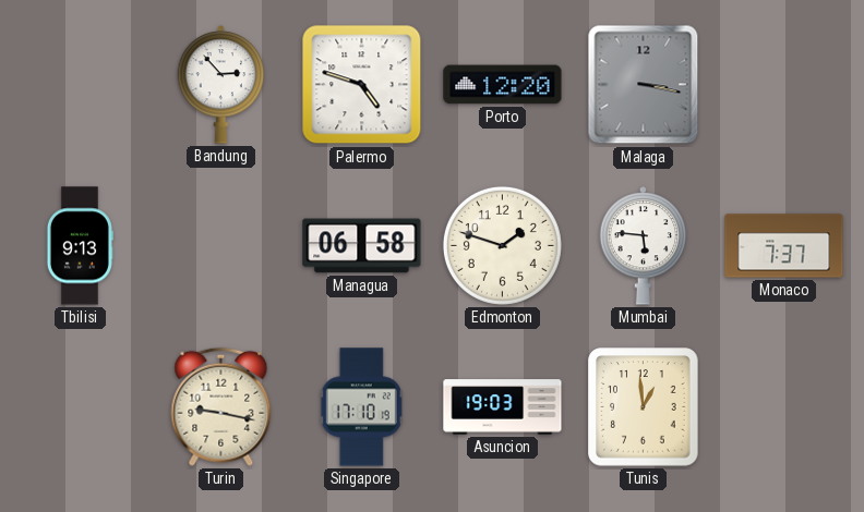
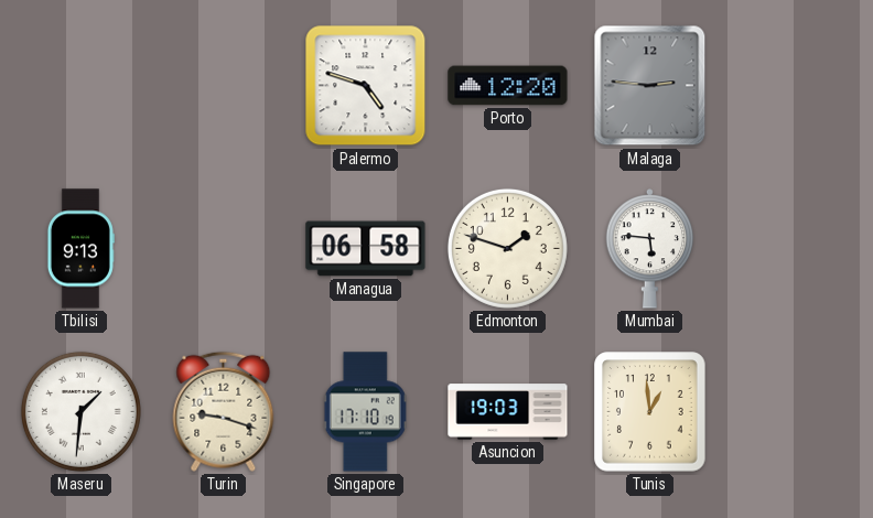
Bandung: 2:53 -> none
Malaga: 3:17 -> 2:46
Monaco: 7:37 -> none
Maseru: none -> 1:31
Turin: 9:17 -> 9:18
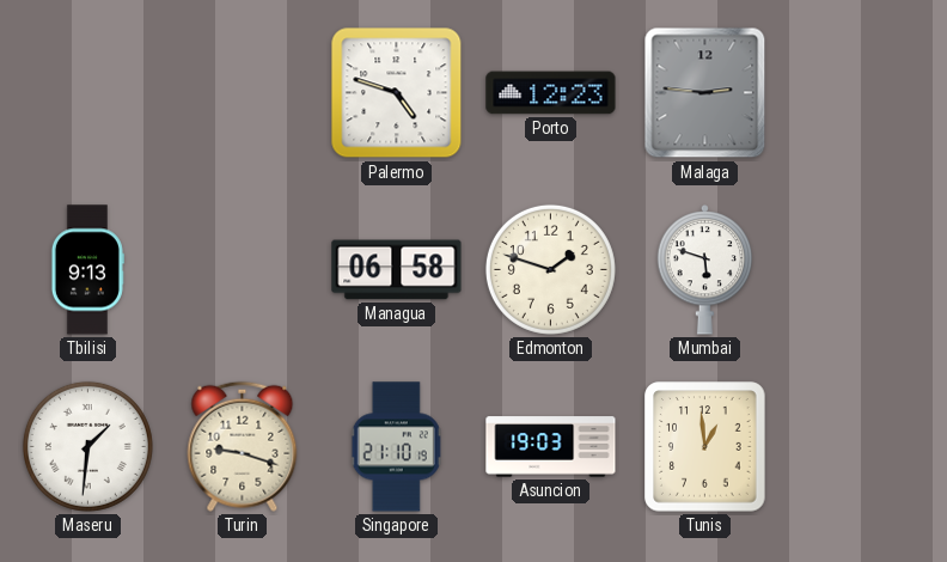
Porto: 12:20 -> 12:23
Mumbai: 5:46 -> 5:48
Singapore: 17:10 -> 21:10
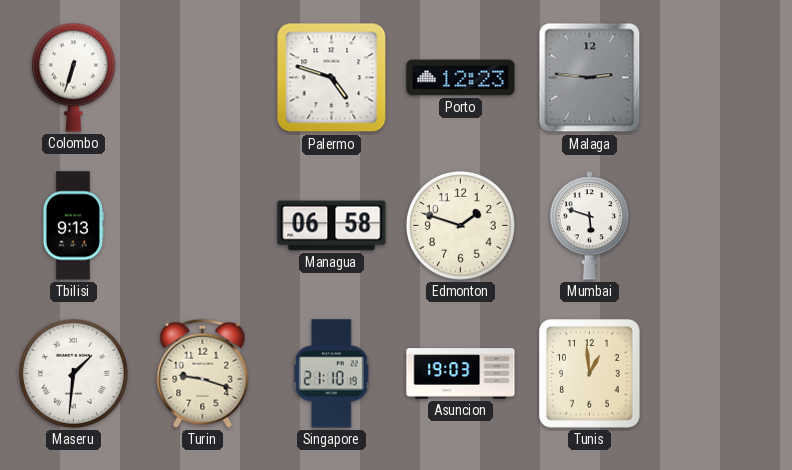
Colombo: none -> 6:33
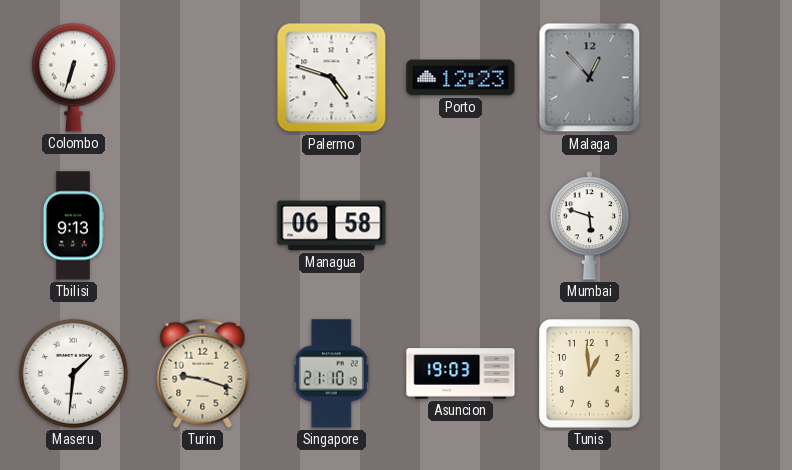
Malaga: 2:46 -> 12:53
Edmonton: 1:48 -> none
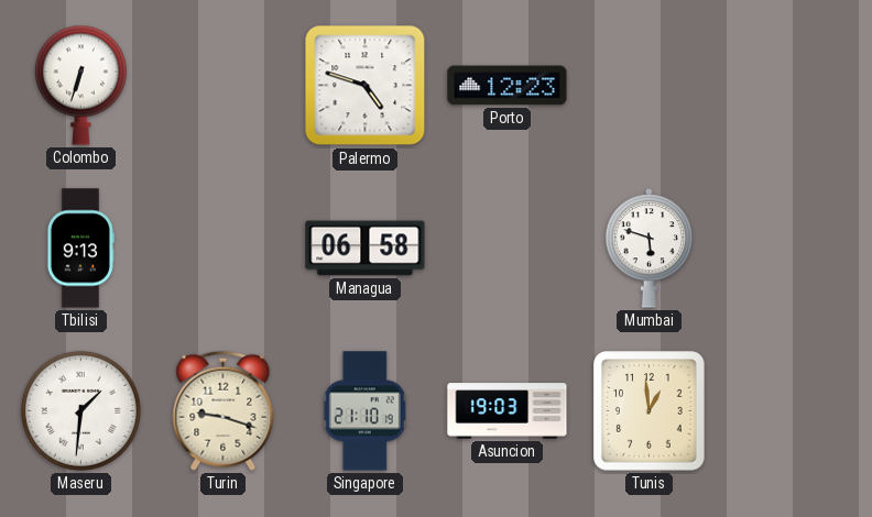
Malaga: 12:53 -> none
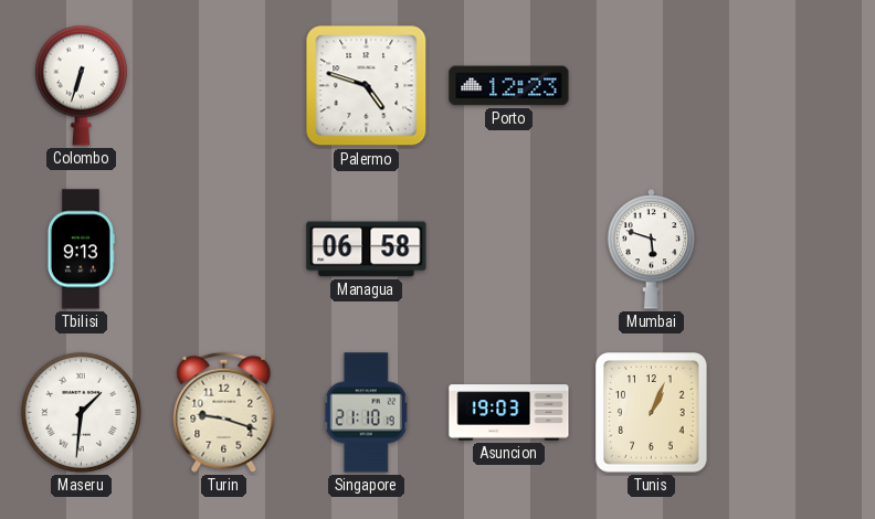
Tunis: 12:59 -> 1:04
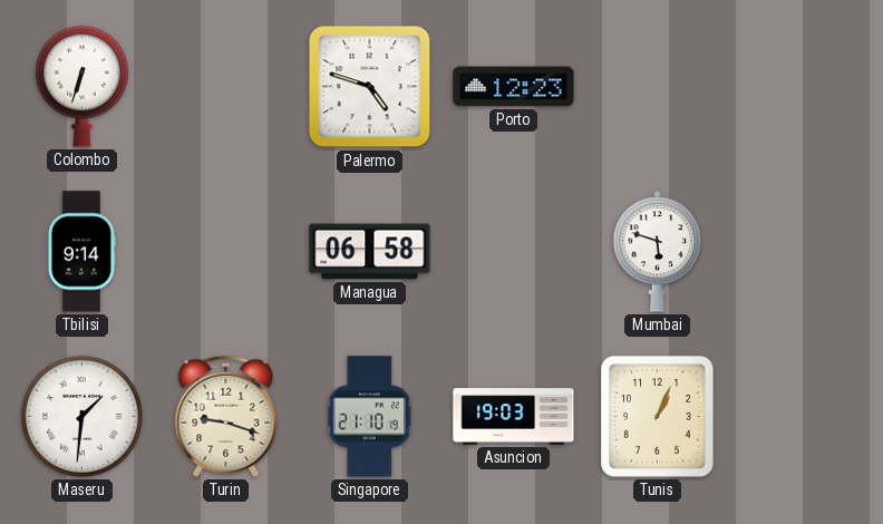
Tbilisi: 9:13 -> 9:14
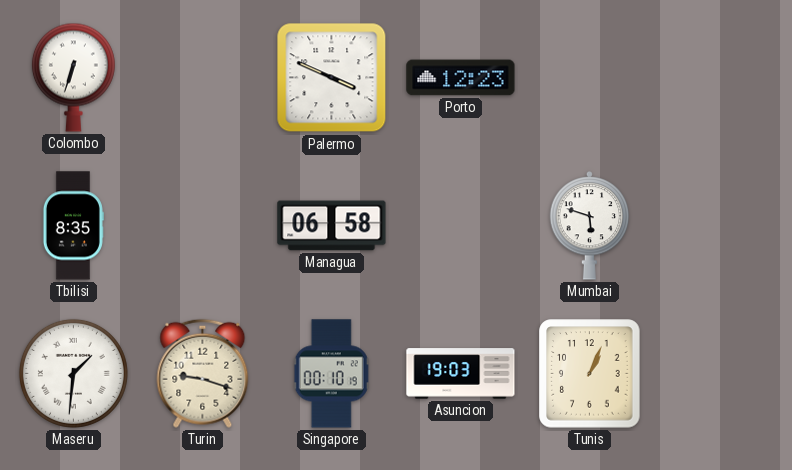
Palermo: 4:48 -> 3:49
Tbilisi: 9:14 -> 8:35
Singapore: 21:10 -> 00:10
